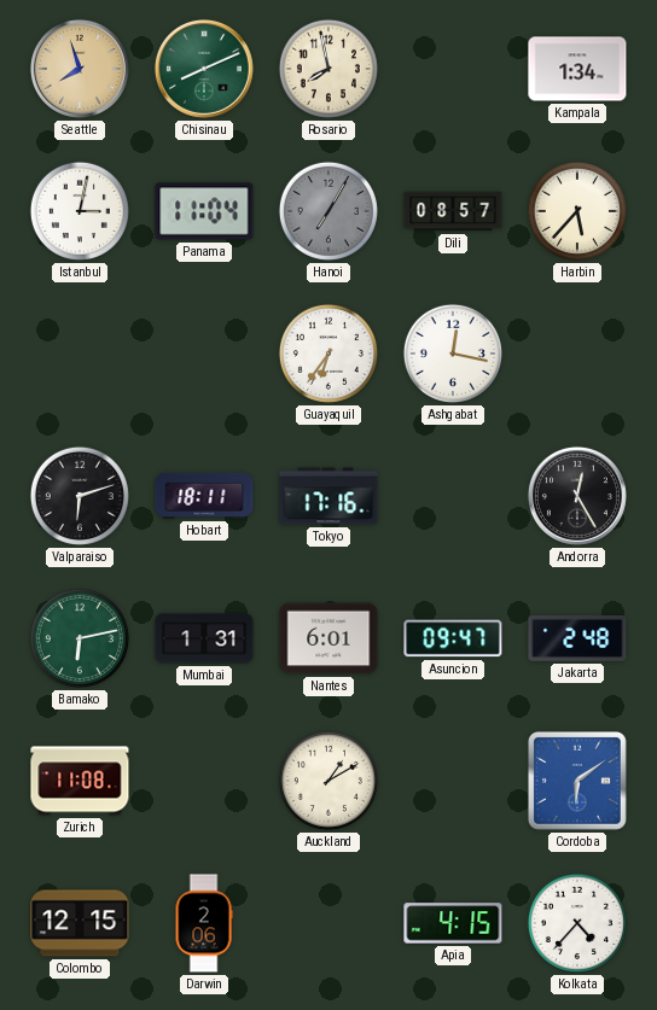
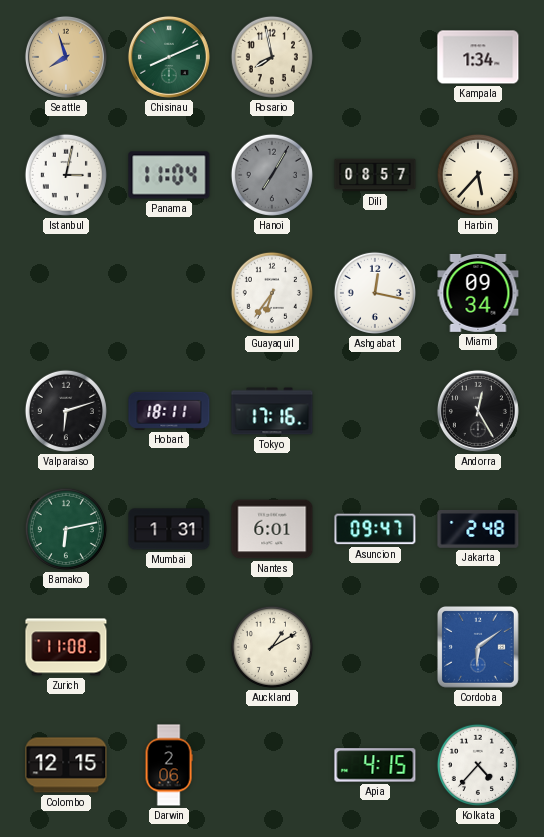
Miami: none -> 09:34
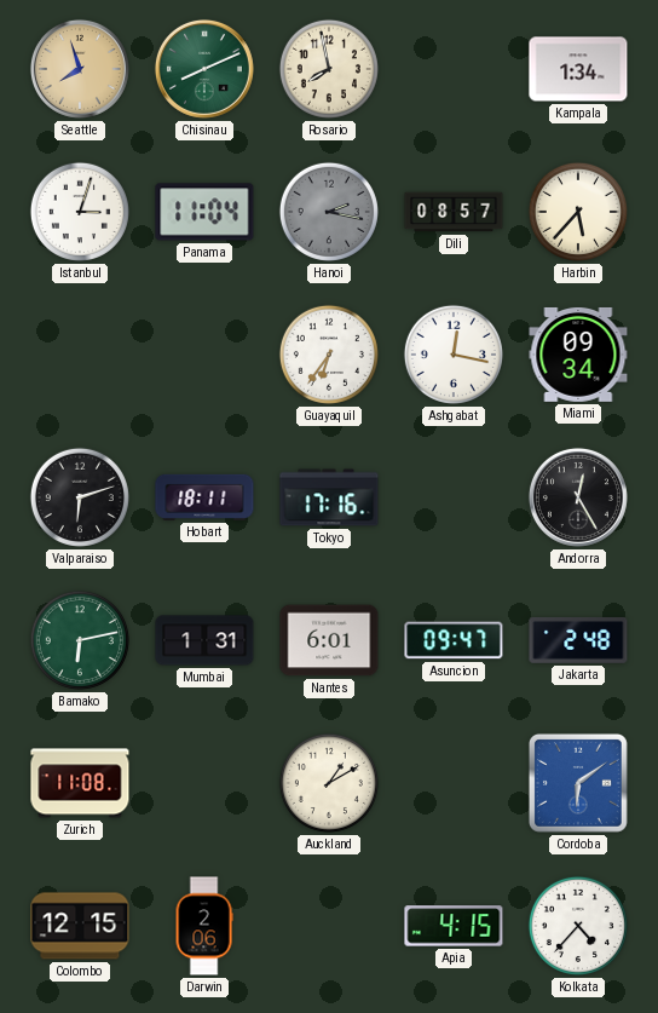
Istanbul: 3:02 -> 3:03
Hanoi: 7:05 -> 2:17
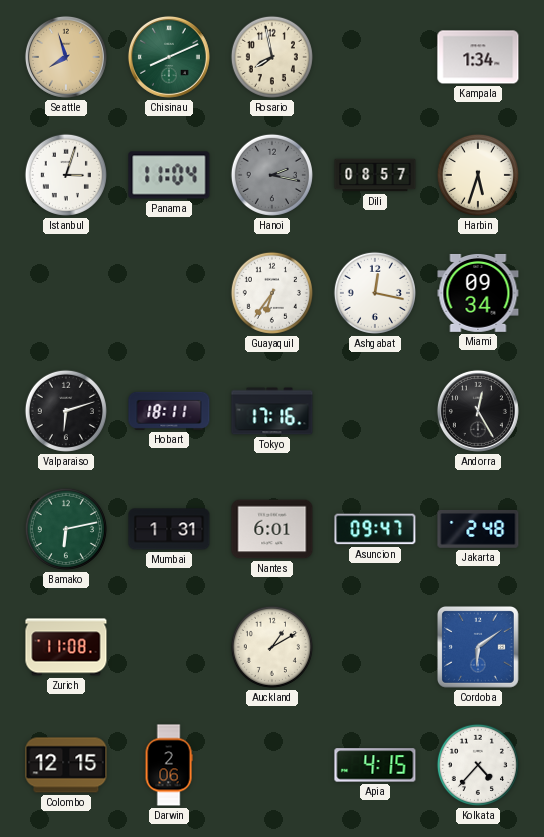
Harbin: 5:37 -> 5:33
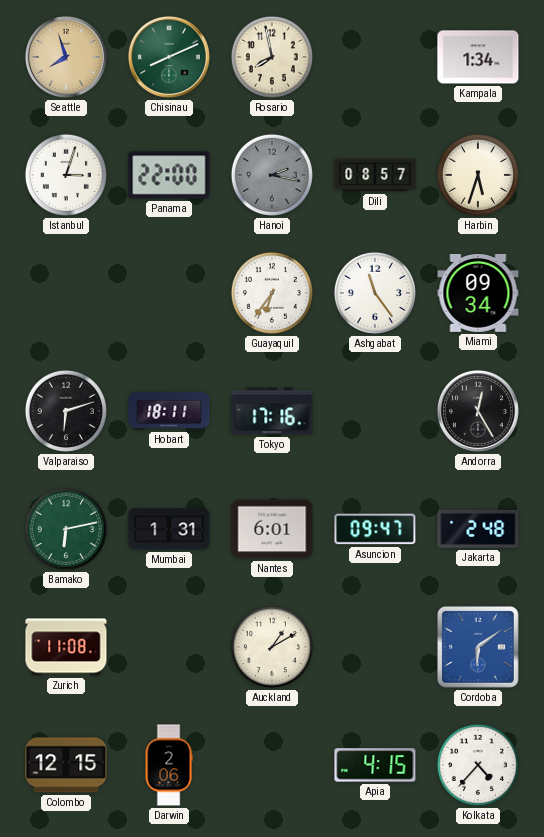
Panama: 11:04 -> 22:00
Ashgabat: 12:17 -> 11:24
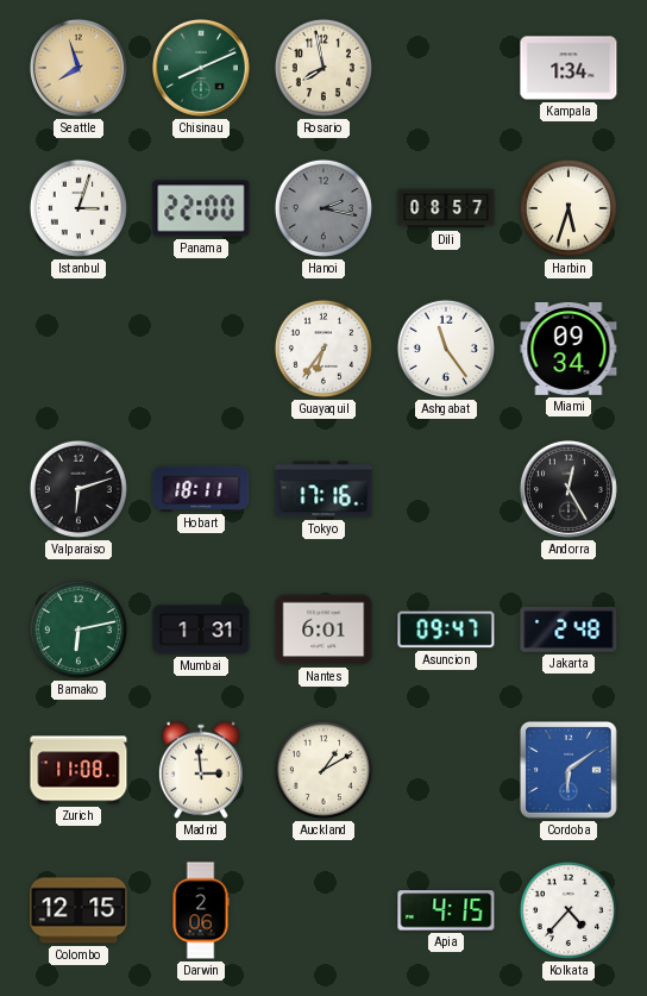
Madrid: none -> 2:59
